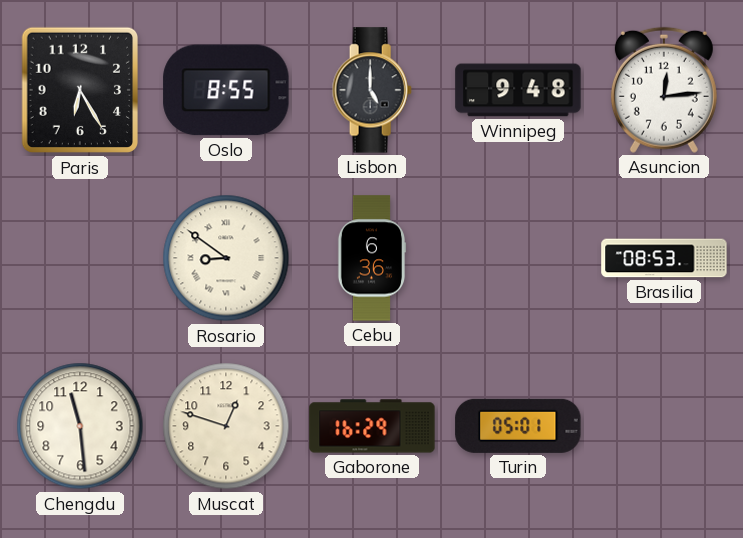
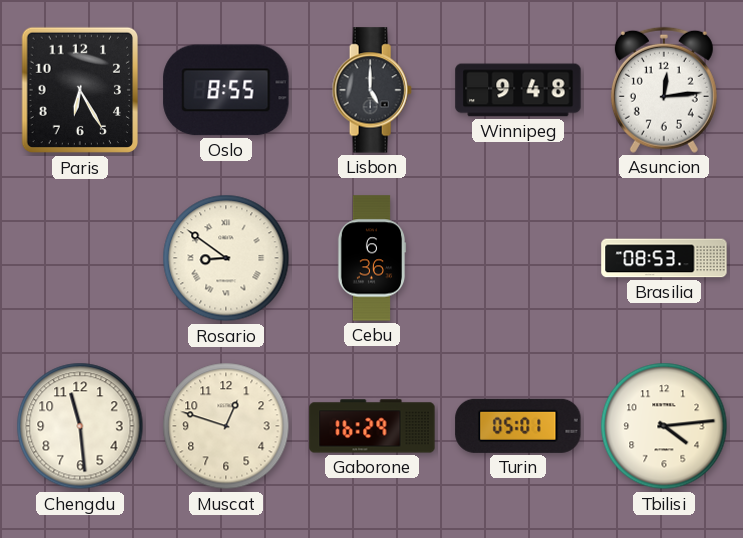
Tbilisi: none -> 4:14
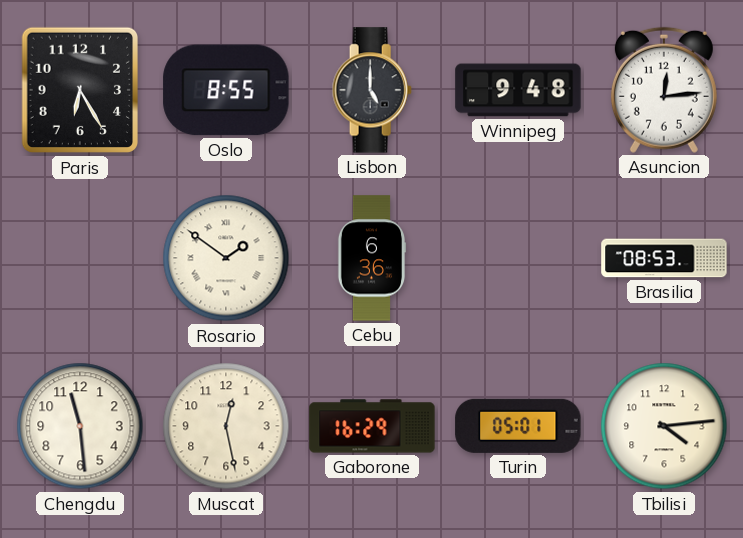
Rosario: 8:51 -> 1:51
Muscat: 12:48 -> 12:28
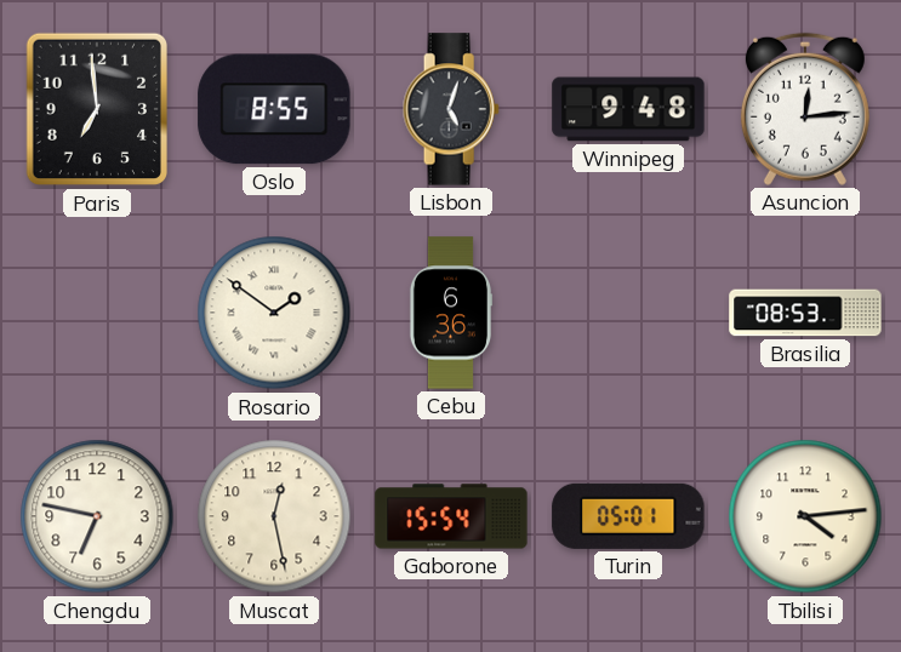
Paris: 6:25 -> 6:59
Lisbon: 5:00 -> 5:03
Chengdu: 11:29 -> 6:47
Gaborone: 16:29 -> 15:54
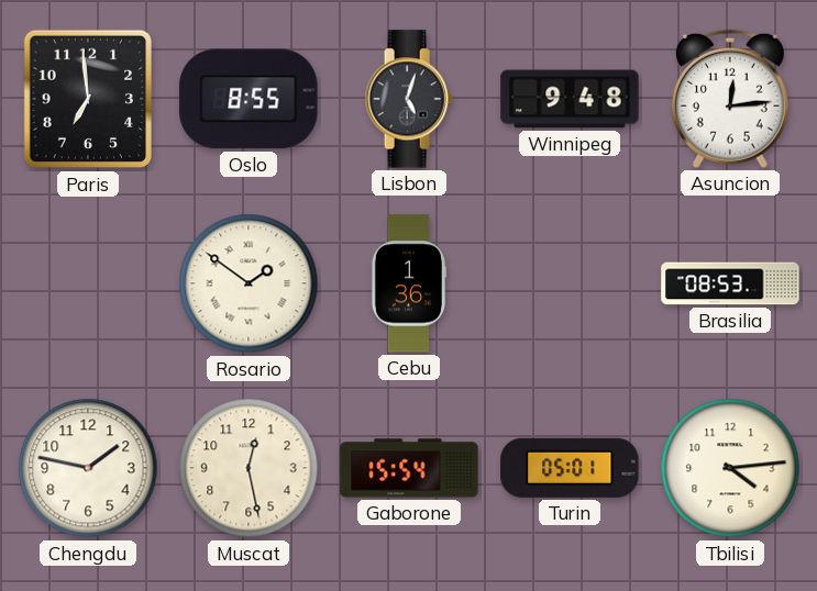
Cebu: 6:36 -> 1:36
Chengdu: 6:47 -> 1:47
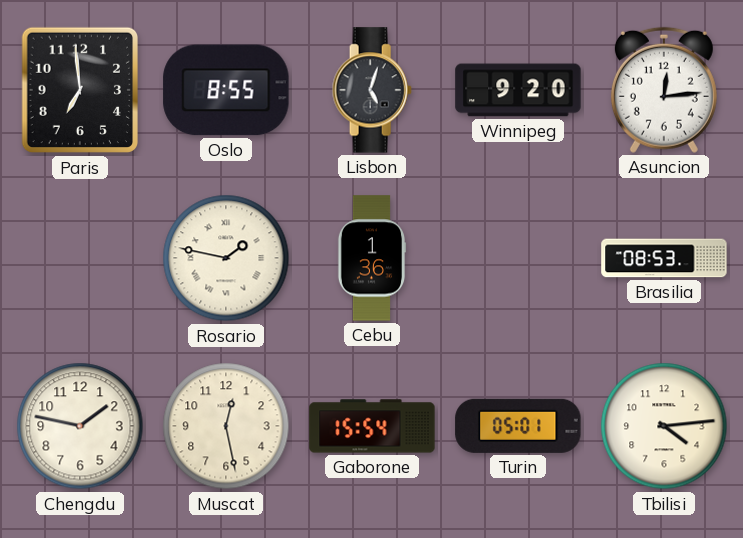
Winnipeg: 9:48 -> 9:20
Rosario: 1:51 -> 1:47
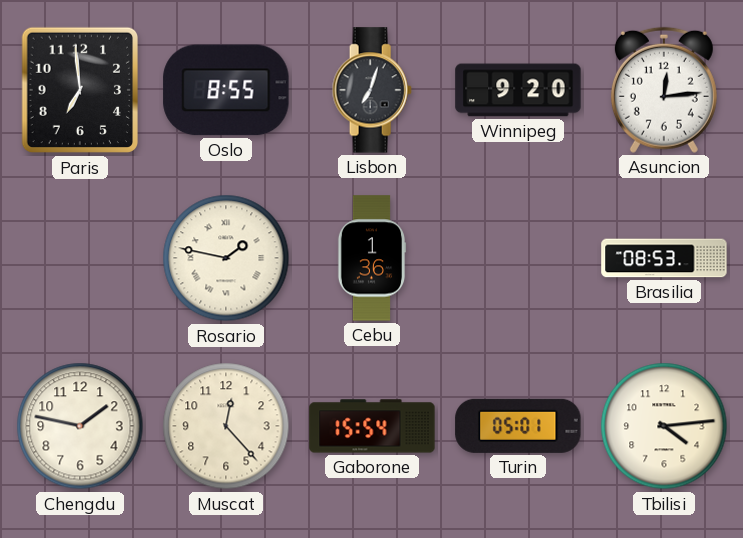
Lisbon: 5:03 -> 7:03
Muscat: 12:28 -> 12:23
